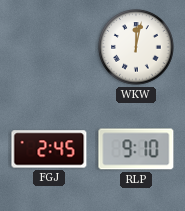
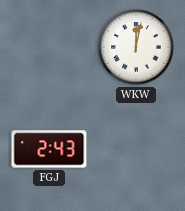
FGJ: 2:45 -> 2:43
RLP: 9:10 -> none
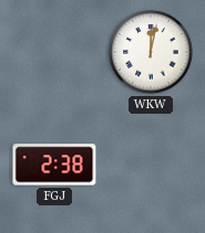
FGJ: 2:43 -> 2:38
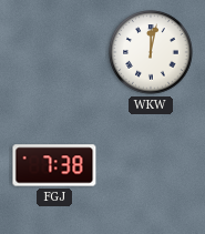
FGJ: 2:38 -> 7:38
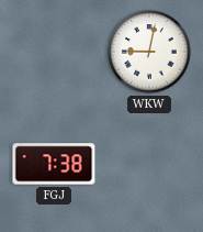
WKW: 12:02 -> 9:02
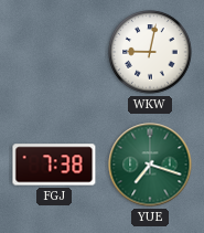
YUE: none -> 7:18
